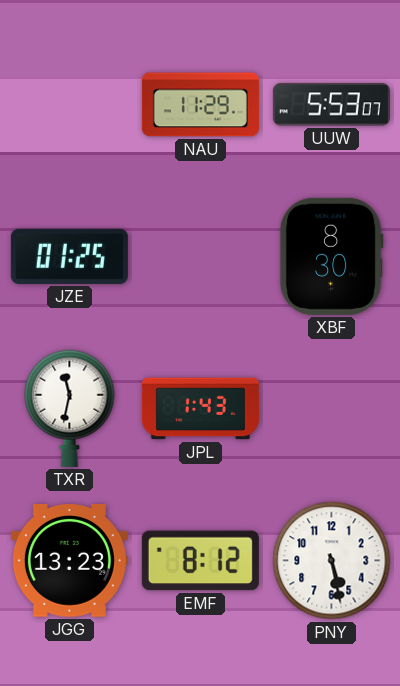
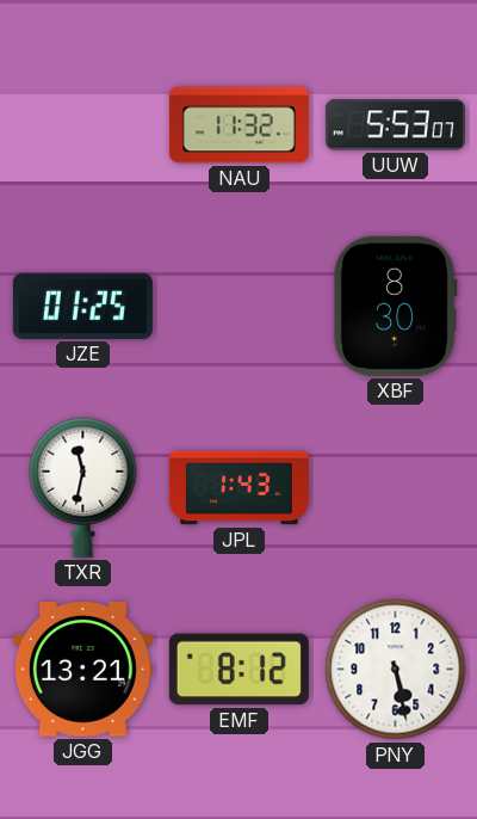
NAU: 11:29 -> 11:32
JGG: 13:23 -> 13:21
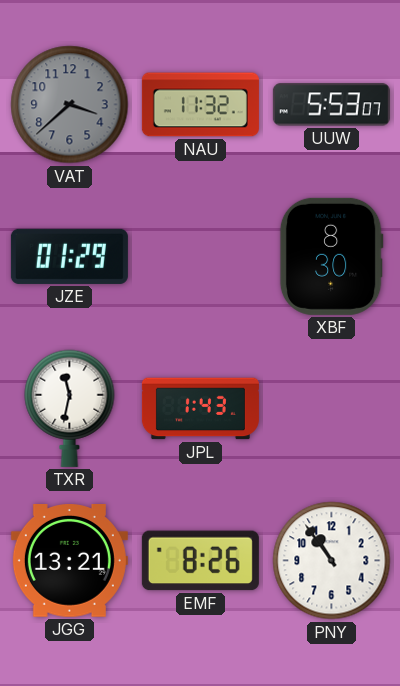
VAT: none -> 3:38
JZE: 01:25 -> 01:29
EMF: 8:12 -> 8:26
PNY: 5:28 -> 10:54
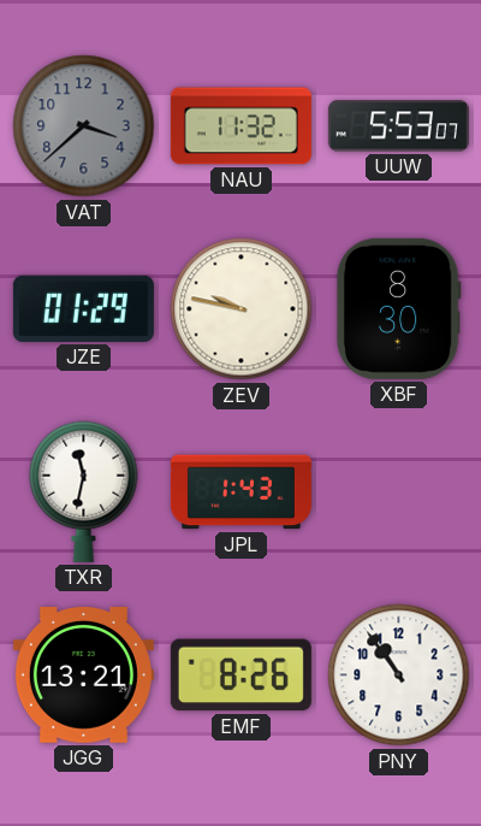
ZEV: none -> 9:47
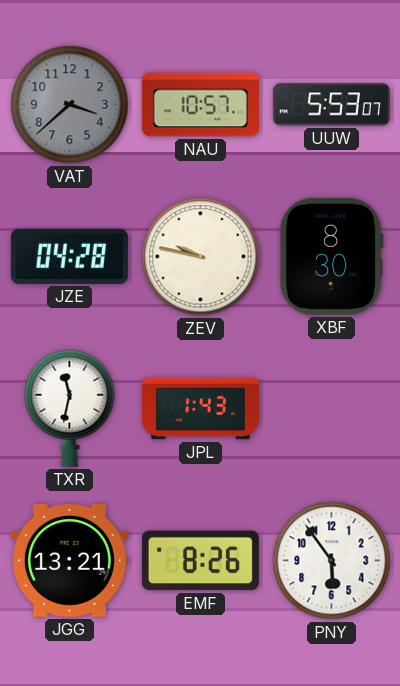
NAU: 11:32 -> 10:57
JZE: 01:29 -> 04:28
PNY: 10:54 -> 5:54
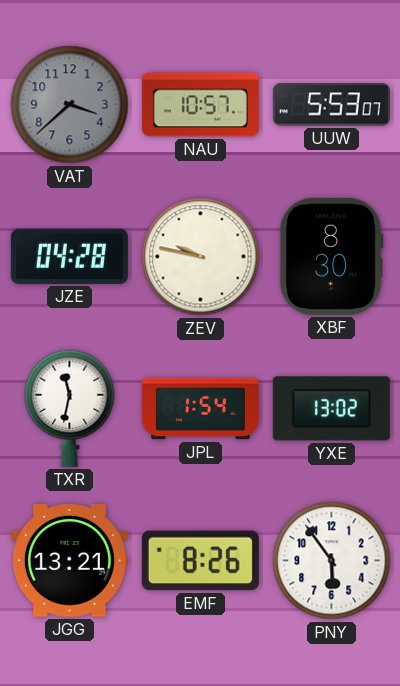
JPL: 1:43 -> 1:54
YXE: none -> 13:02
